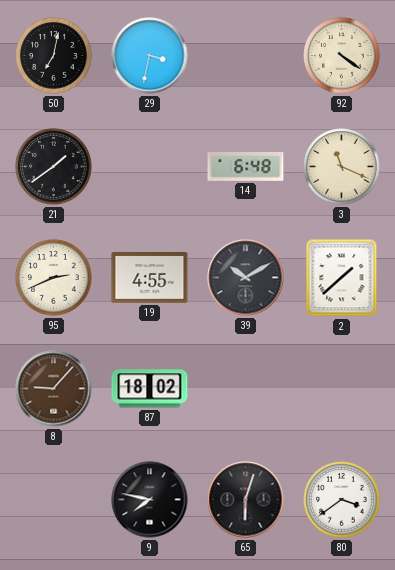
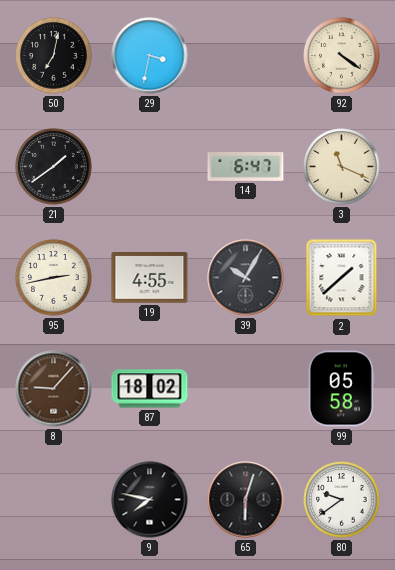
14: 6:48 -> 6:47
95: 2:41 -> 2:43
39: 10:10 -> 10:05
99: none -> 05:58
80: 3:39 -> 9:39
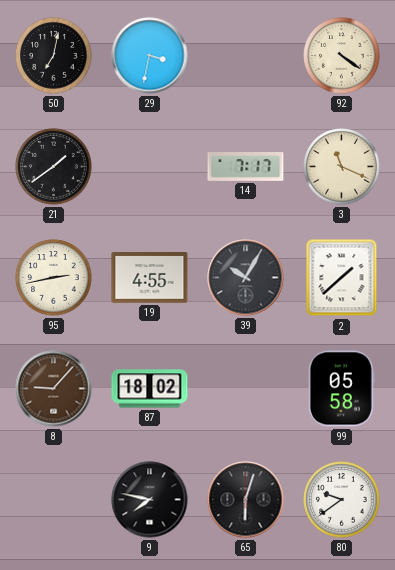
14: 6:47 -> 7:17
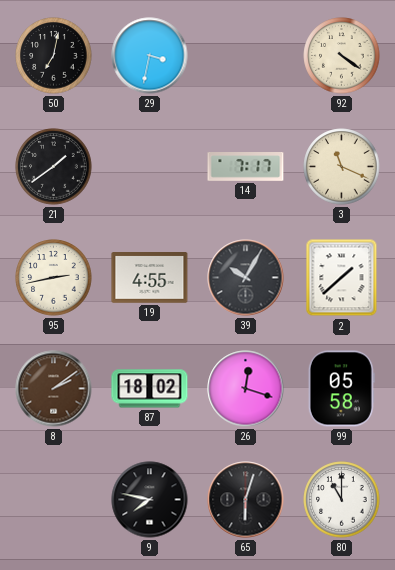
8: 9:07 -> 2:09
26: none -> 12:18
80: 9:39 -> 11:00
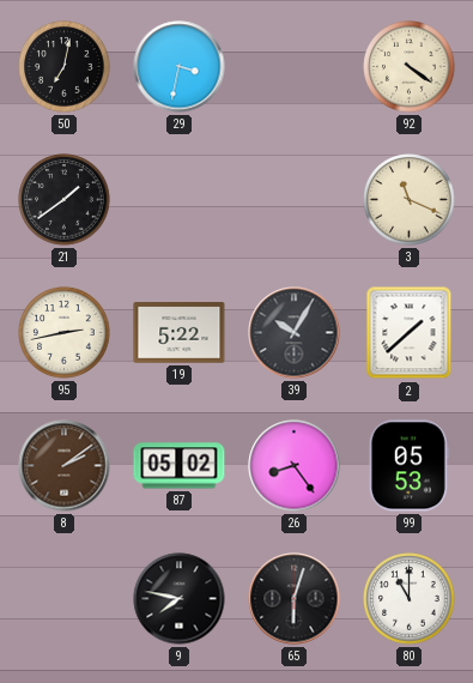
14: 7:17 -> none
19: 4:55 -> 5:22
87: 18:02 -> 05:02
26: 12:18 -> 8:24
99: 05:58 -> 05:53
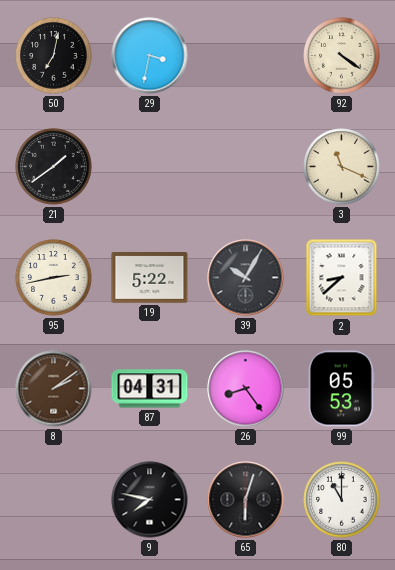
2: 1:38 -> 8:38
87: 05:02 -> 04:31
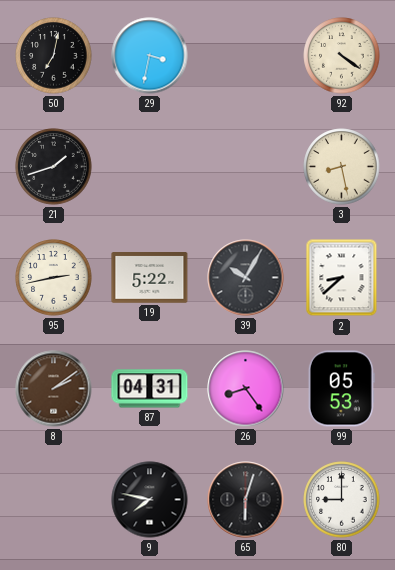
21: 1:39 -> 1:42
3: 11:19 -> 8:28
80: 11:00 -> 9:00
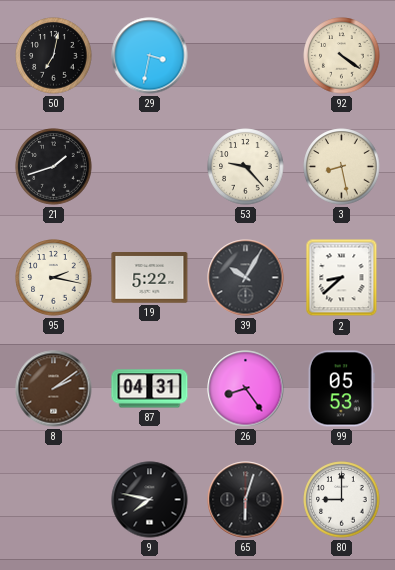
53: none -> 9:23
95: 2:43 -> 2:17
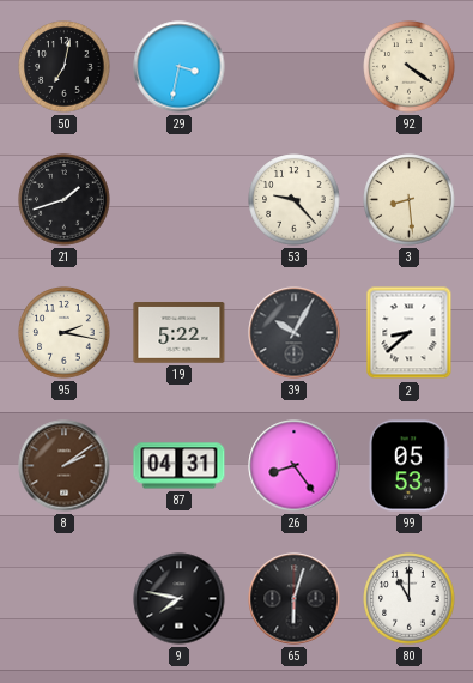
3: 8:28 -> 8:29
80: 9:00 -> 11:00
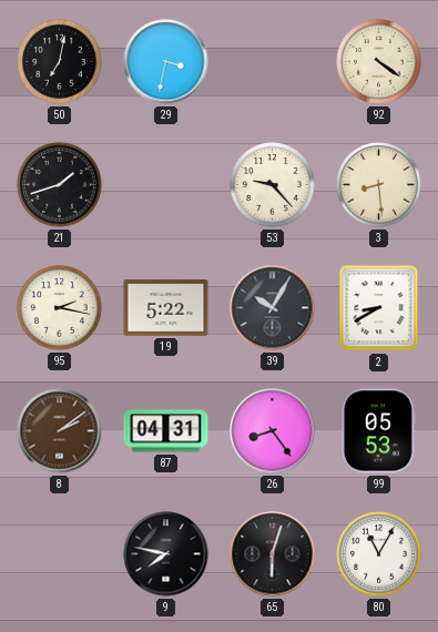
2: 8:38 -> 8:40
80: 11:00 -> 11:05
